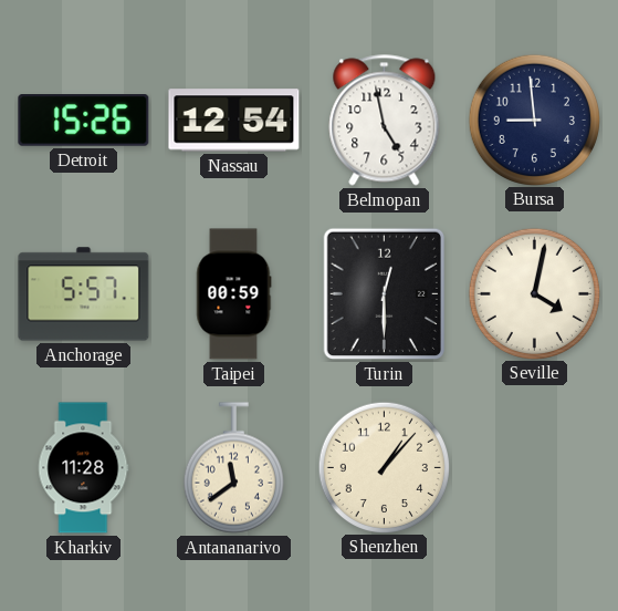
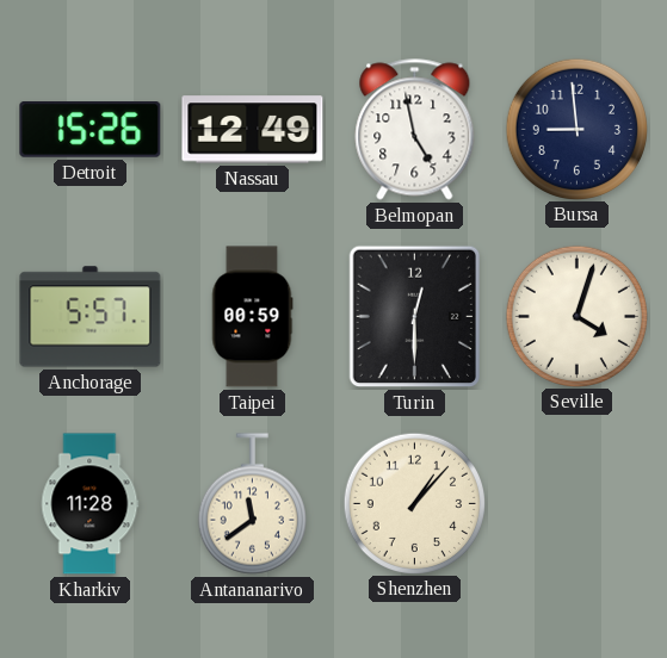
Nassau: 12:54 -> 12:49
Seville: 4:02 -> 4:03
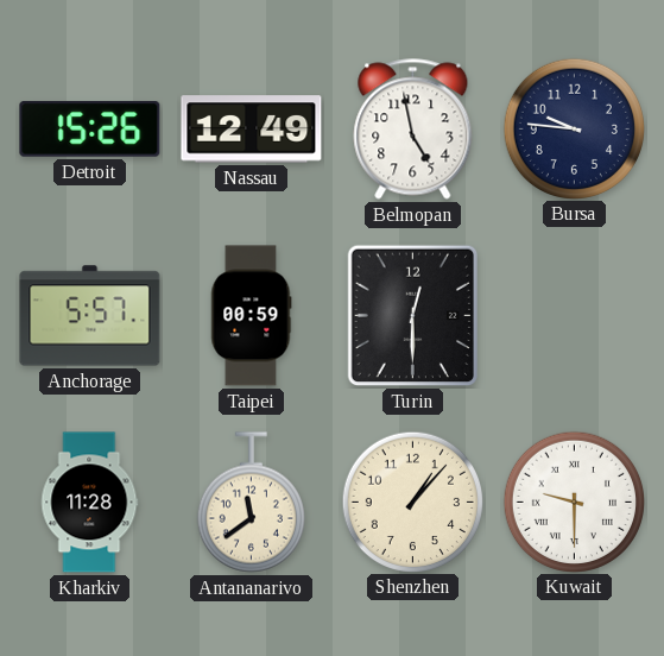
Bursa: 8:59 -> 9:46
Seville: 4:03 -> none
Kuwait: none -> 9:30
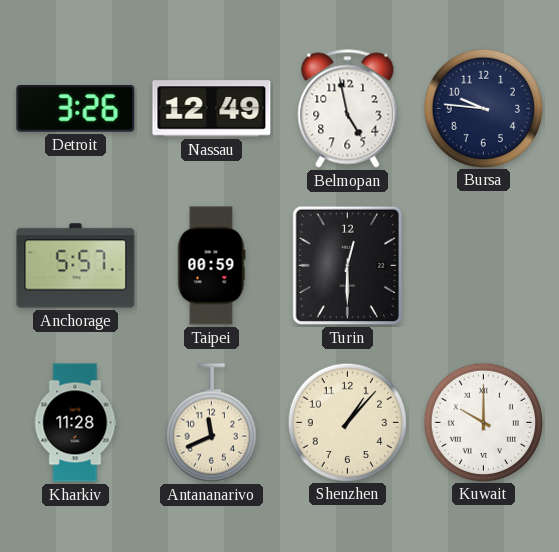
Detroit: 15:26 -> 3:26
Antananarivo: 11:39 -> 11:41
Kuwait: 9:30 -> 10:00
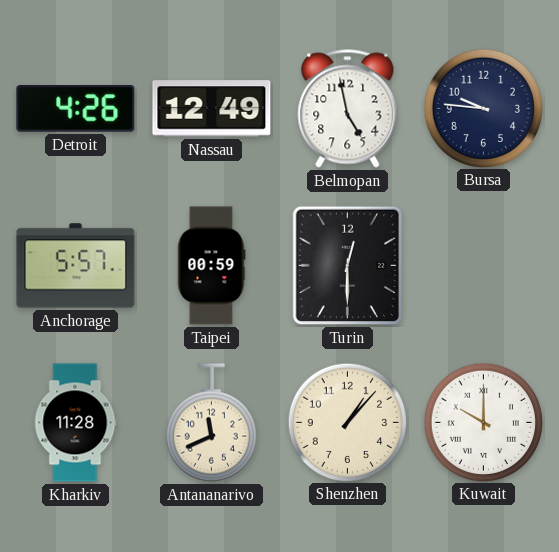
Detroit: 3:26 -> 4:26
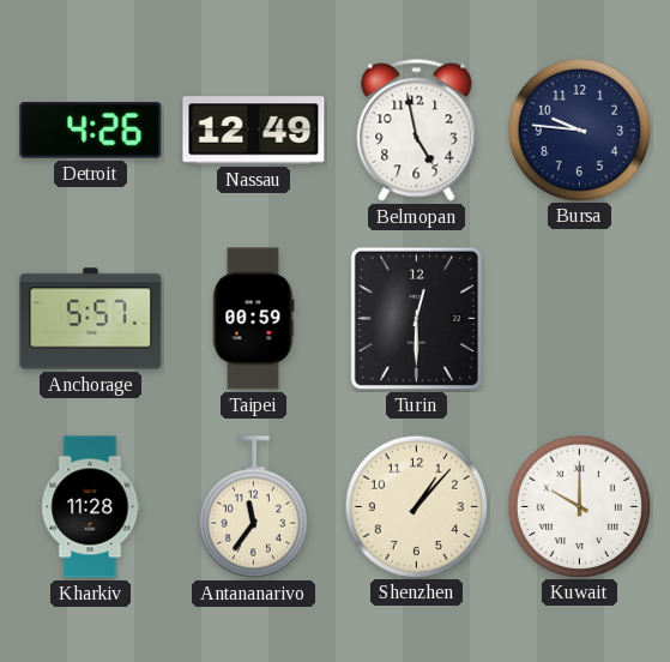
Antananarivo: 11:41 -> 11:36
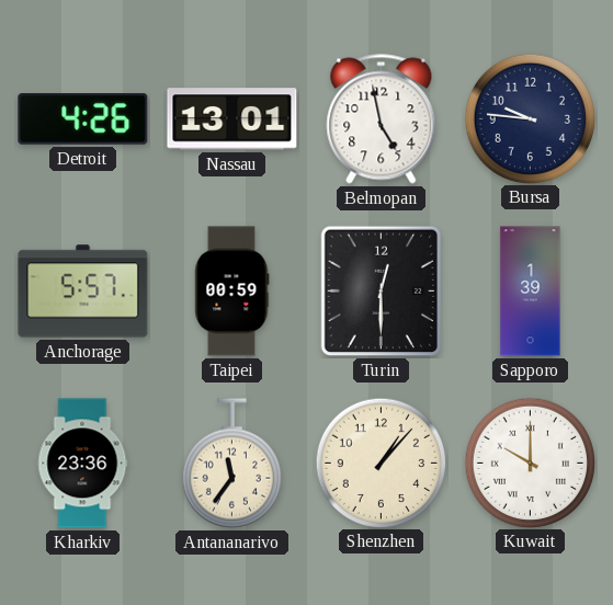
Nassau: 12:49 -> 13:01
Sapporo: none -> 1:39
Kharkiv: 11:28 -> 23:36
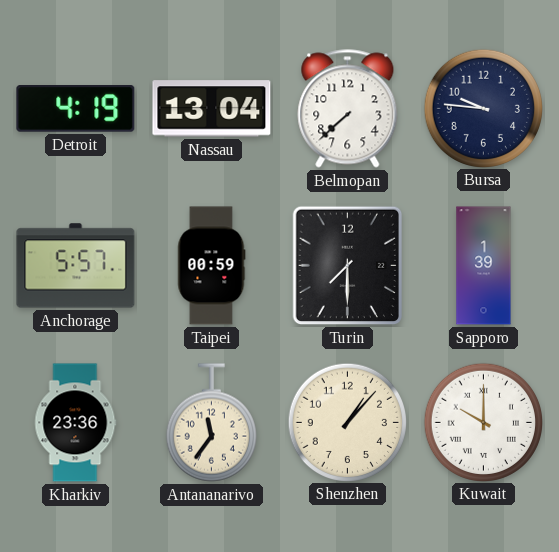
Detroit: 4:26 -> 4:19
Nassau: 13:01 -> 13:04
Belmopan: 4:58 -> 7:38
Turin: 12:30 -> 7:30
